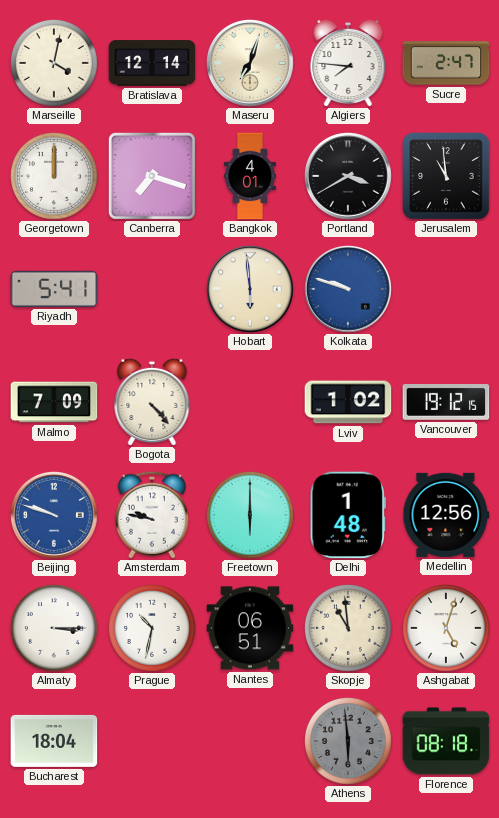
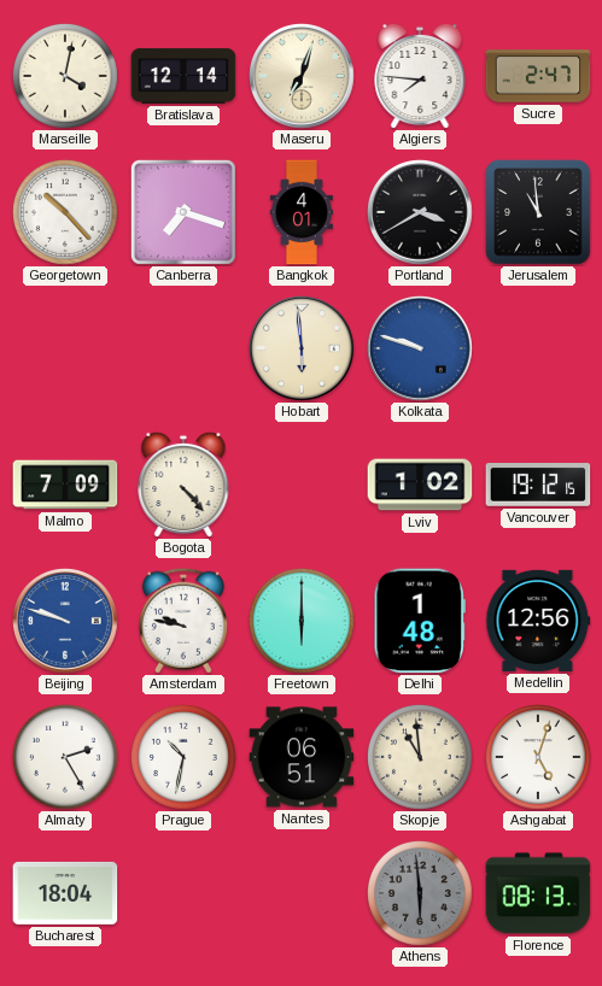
Georgetown: 12:00 -> 10:23
Riyadh: 5:41 -> none
Almaty: 3:15 -> 2:25
Florence: 08:18 -> 08:13
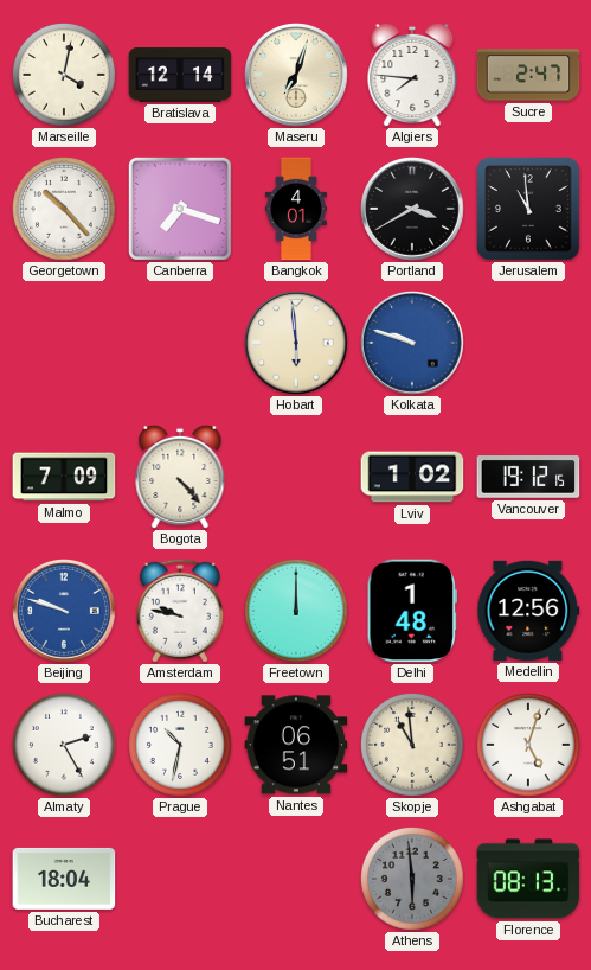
Freetown: 6:00 -> 12:00
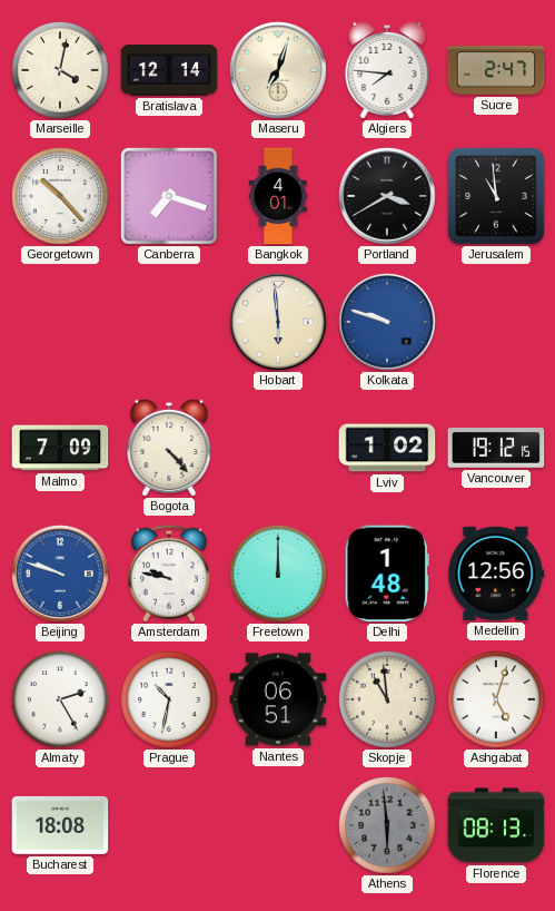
Bucharest: 18:04 -> 18:08
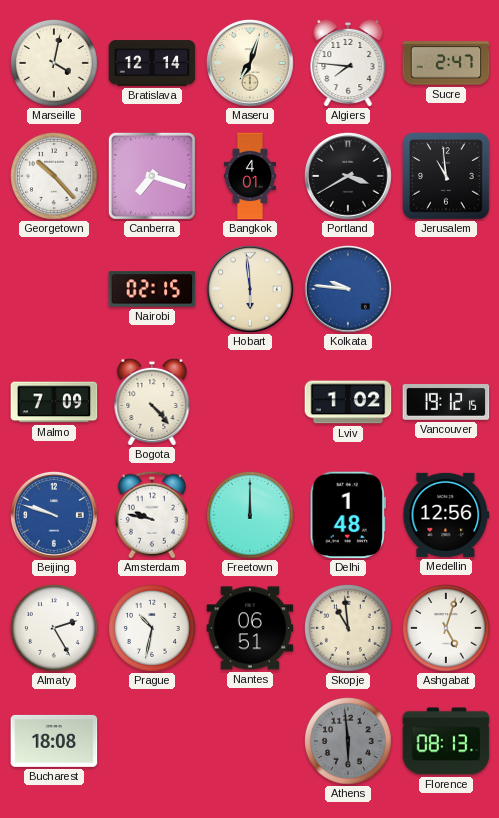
Nairobi: none -> 02:15
Kolkata: 9:48 -> 9:46
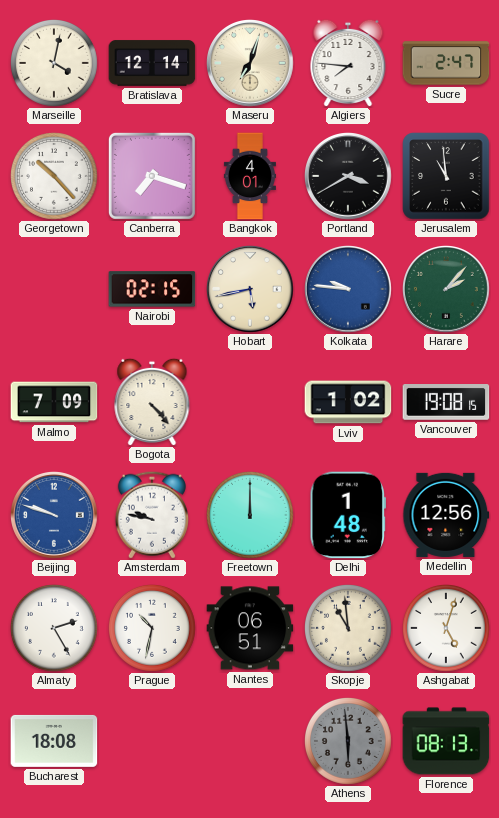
Hobart: 5:59 -> 5:43
Harare: none -> 2:07
Vancouver: 19:12 -> 19:08
